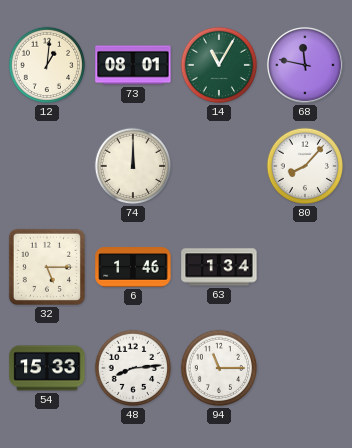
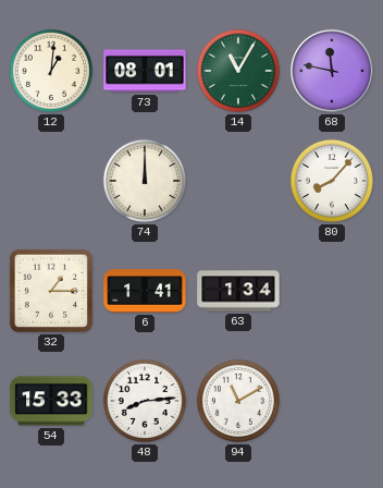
32: 5:15 -> 1:15
6: 1:46 -> 1:41
94: 11:15 -> 11:10
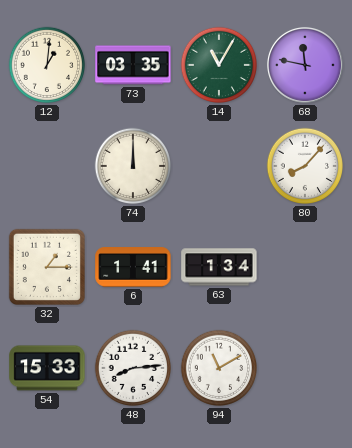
73: 08:01 -> 03:35
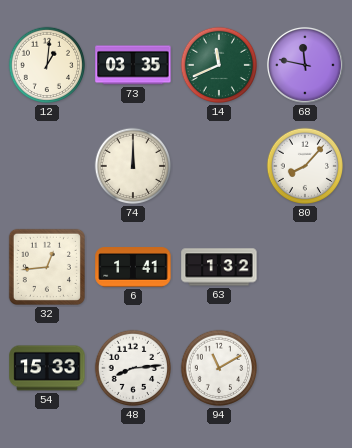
14: 11:05 -> 11:41
32: 1:15 -> 12:44
63: 1:34 -> 1:32
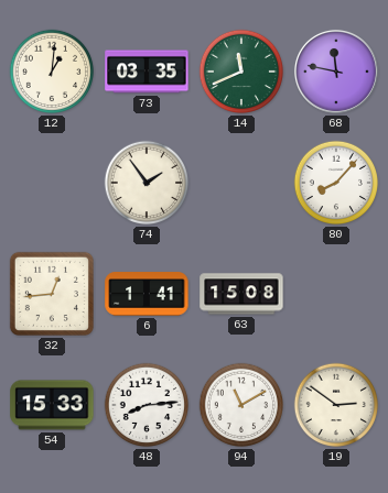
74: 12:00 -> 1:54
63: 1:32 -> 15:08
19: none -> 2:51
